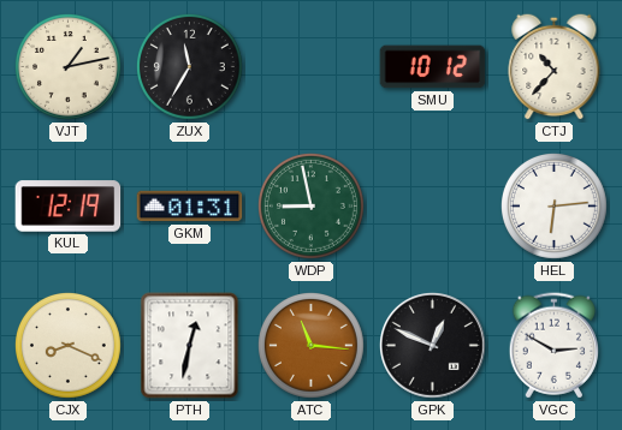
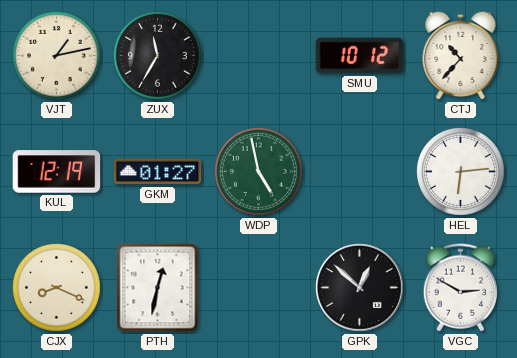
GKM: 01:31 -> 01:27
WDP: 8:58 -> 4:58
ATC: 11:16 -> none
GPK: 12:49 -> 12:52
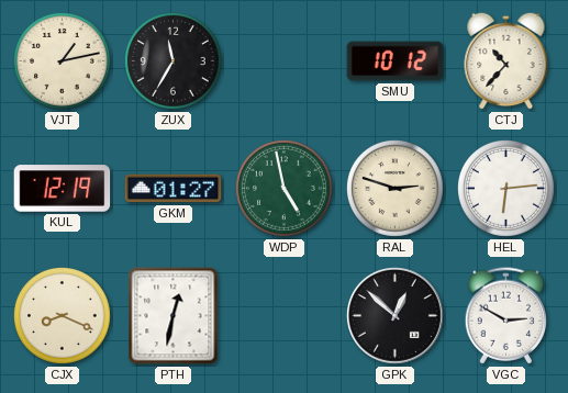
RAL: none -> 2:48
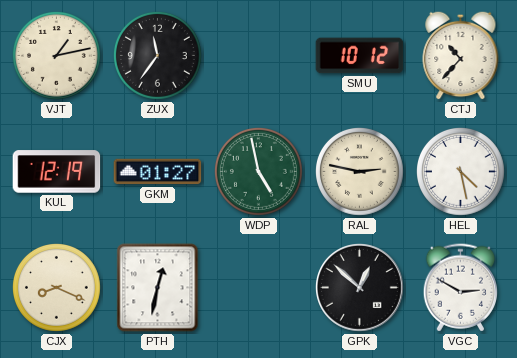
ZUX: 11:35 -> 11:36
RAL: 2:48 -> 2:47
HEL: 6:14 -> 4:28
